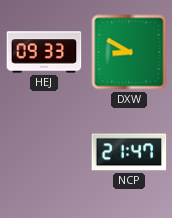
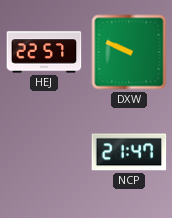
HEJ: 09:33 -> 22:57
DXW: 8:50 -> 9:49
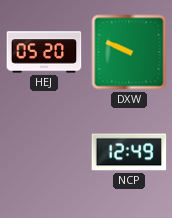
HEJ: 22:57 -> 05:20
NCP: 21:47 -> 12:49
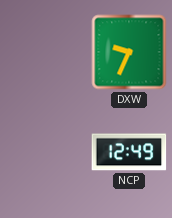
HEJ: 05:20 -> none
DXW: 9:49 -> 9:34
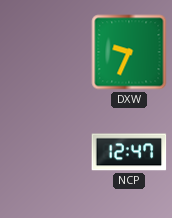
NCP: 12:49 -> 12:47
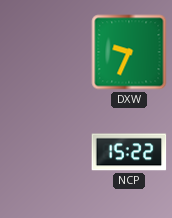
NCP: 12:47 -> 15:22
